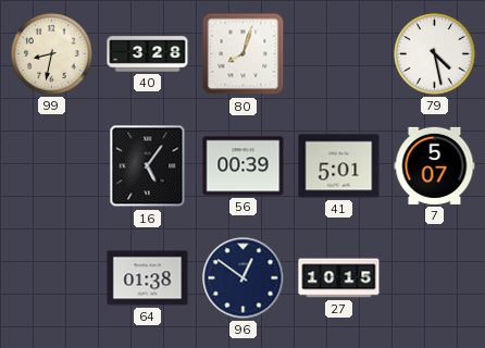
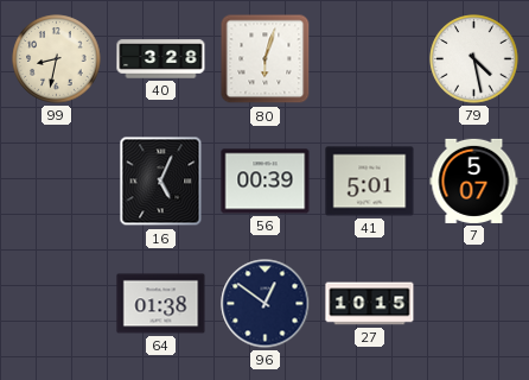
80: 8:03 -> 6:03
16: 5:06 -> 5:04
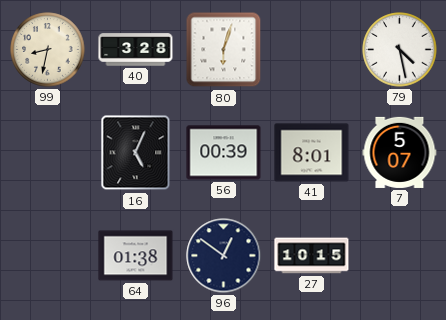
41: 5:01 -> 8:01
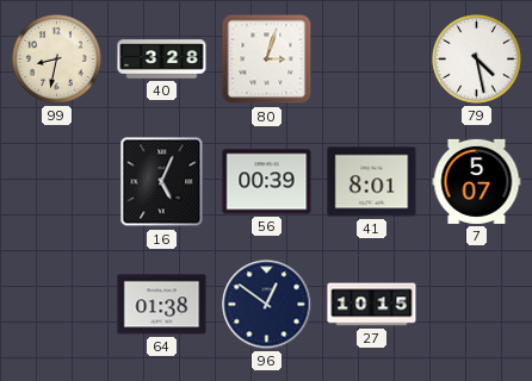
80: 6:03 -> 3:03
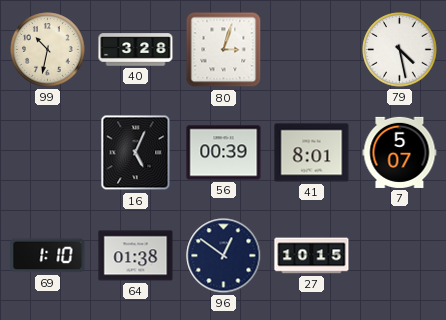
99: 8:32 -> 10:32
69: none -> 1:10
